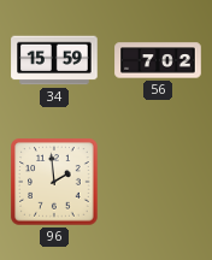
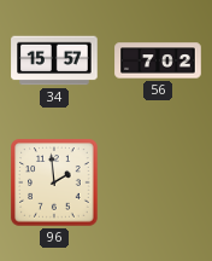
34: 15:59 -> 15:57
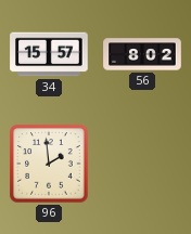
56: 7:02 -> 8:02
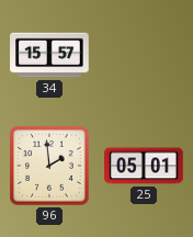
56: 8:02 -> none
25: none -> 05:01
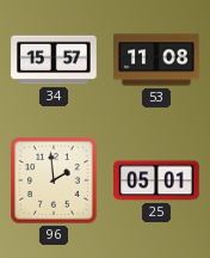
53: none -> 11:08
